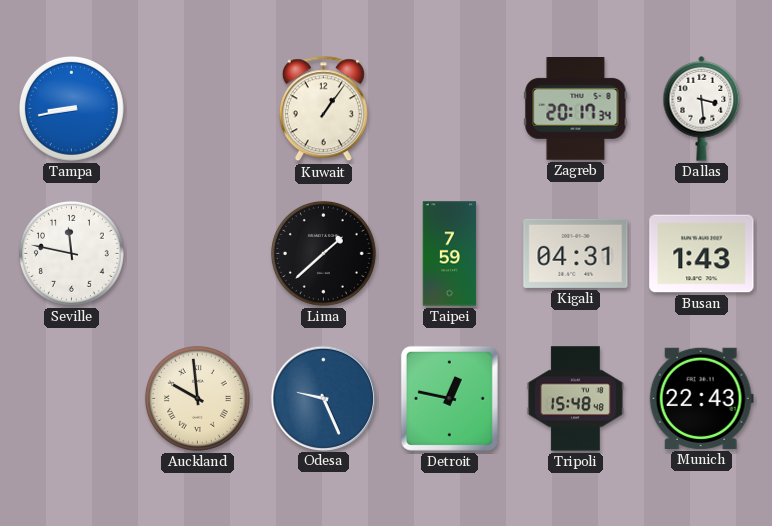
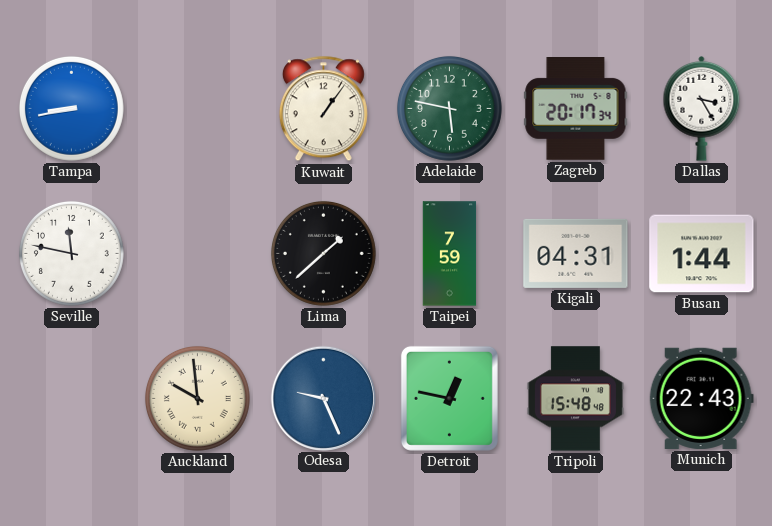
Adelaide: none -> 5:47
Dallas: 3:29 -> 3:25
Busan: 1:43 -> 1:44
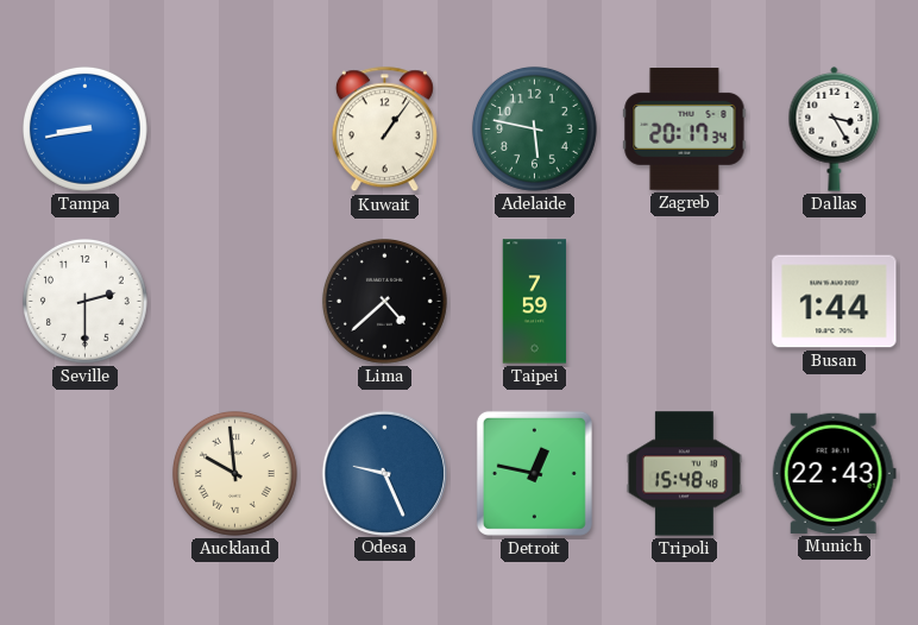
Seville: 11:47 -> 2:30
Lima: 1:38 -> 4:38
Kigali: 04:31 -> none
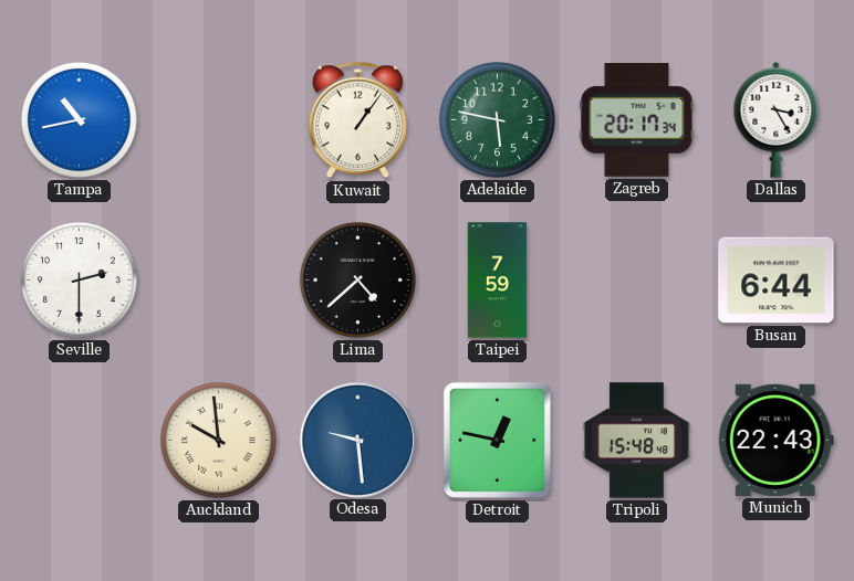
Tampa: 8:43 -> 10:43
Busan: 1:44 -> 6:44
Odesa: 9:26 -> 9:29
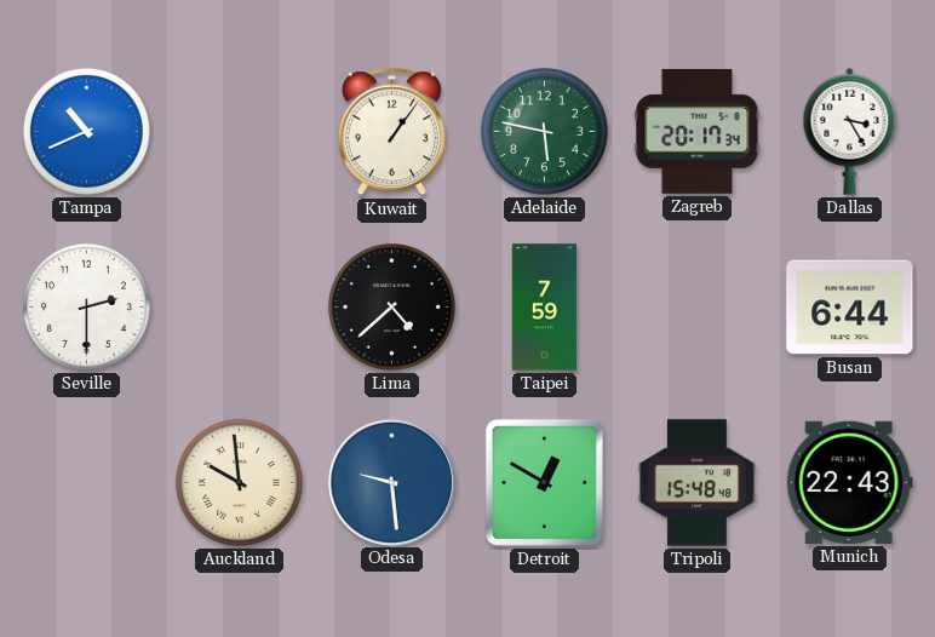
Tampa: 10:43 -> 10:41
Detroit: 12:47 -> 12:50
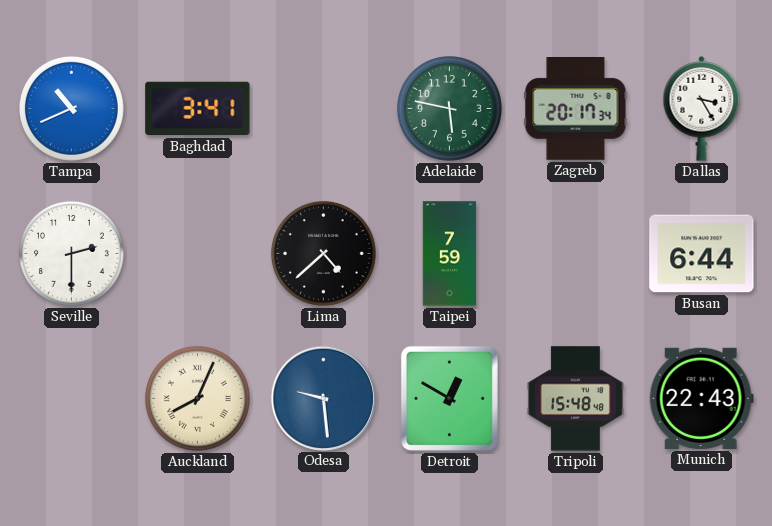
Baghdad: none -> 3:41
Kuwait: 1:06 -> none
Auckland: 9:59 -> 8:04
